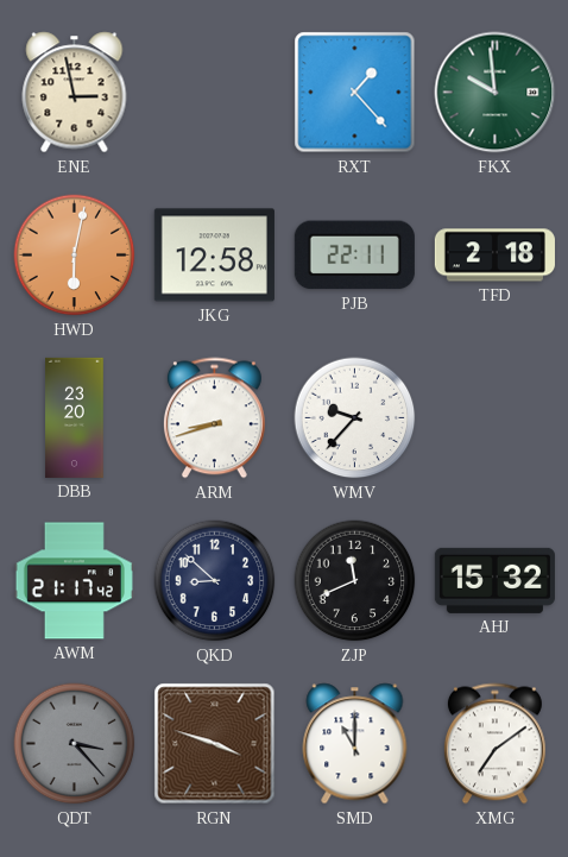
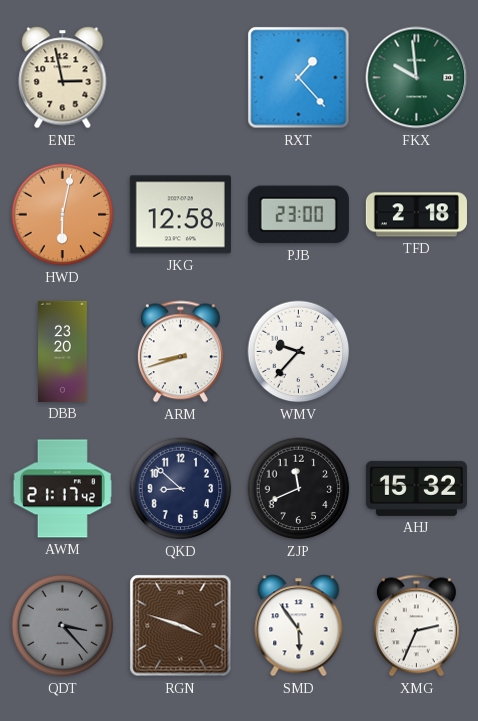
PJB: 22:11 -> 23:00
SMD: 11:00 -> 5:54
XMG: 7:09 -> 2:34
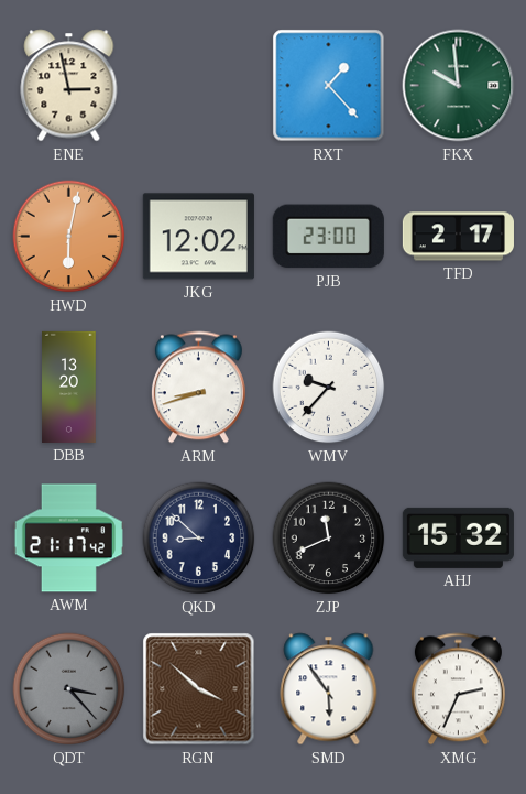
JKG: 12:58 -> 12:02
TFD: 2:18 -> 2:17
DBB: 23:20 -> 13:20
RGN: 3:48 -> 3:52
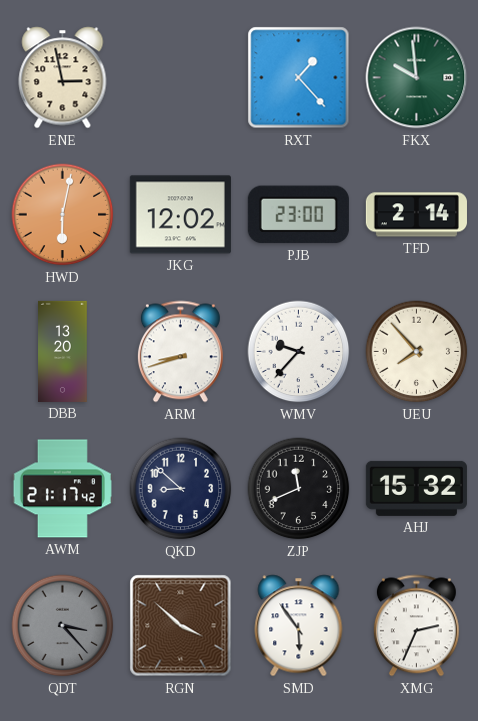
TFD: 2:17 -> 2:14
UEU: none -> 7:53
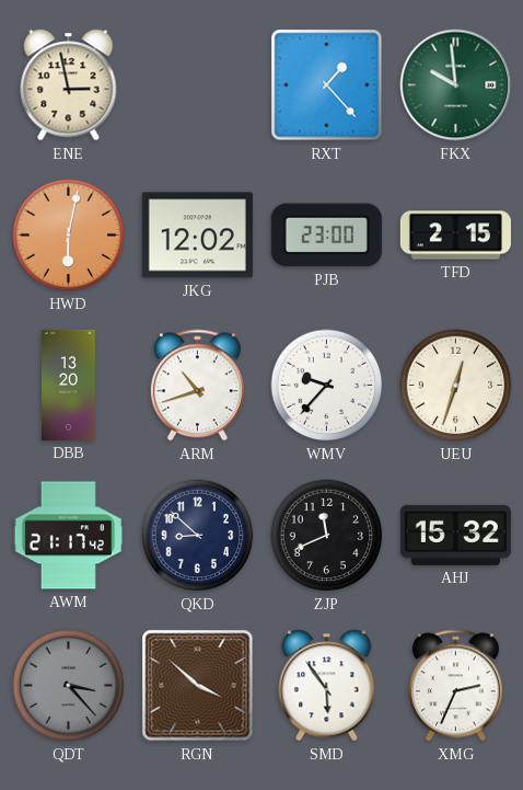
TFD: 2:14 -> 2:15
ARM: 8:42 -> 10:42
UEU: 7:53 -> 12:33
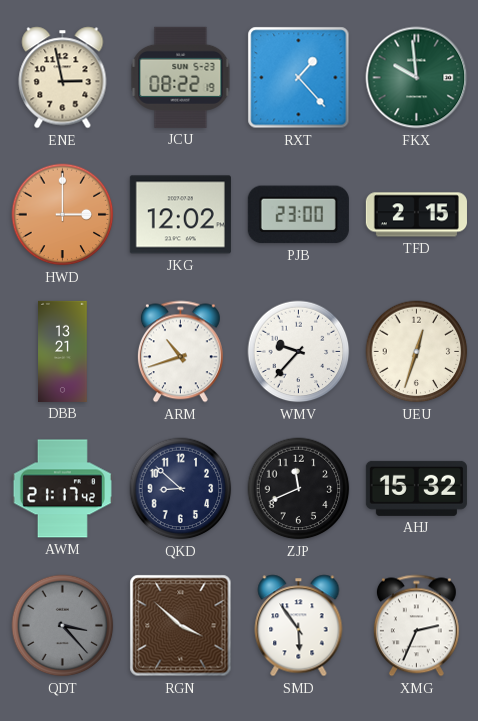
JCU: none -> 08:22
HWD: 6:02 -> 3:00
DBB: 13:20 -> 13:21
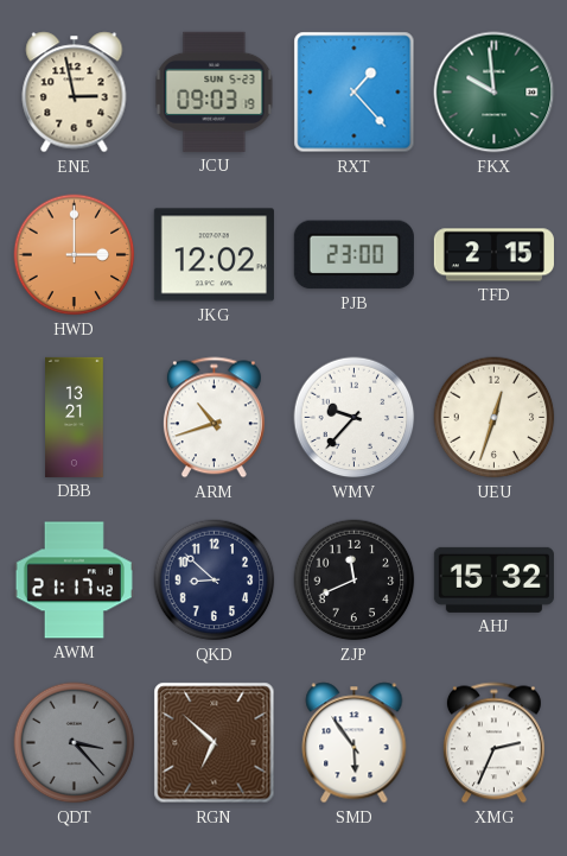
JCU: 08:22 -> 09:03
RGN: 3:52 -> 6:52
